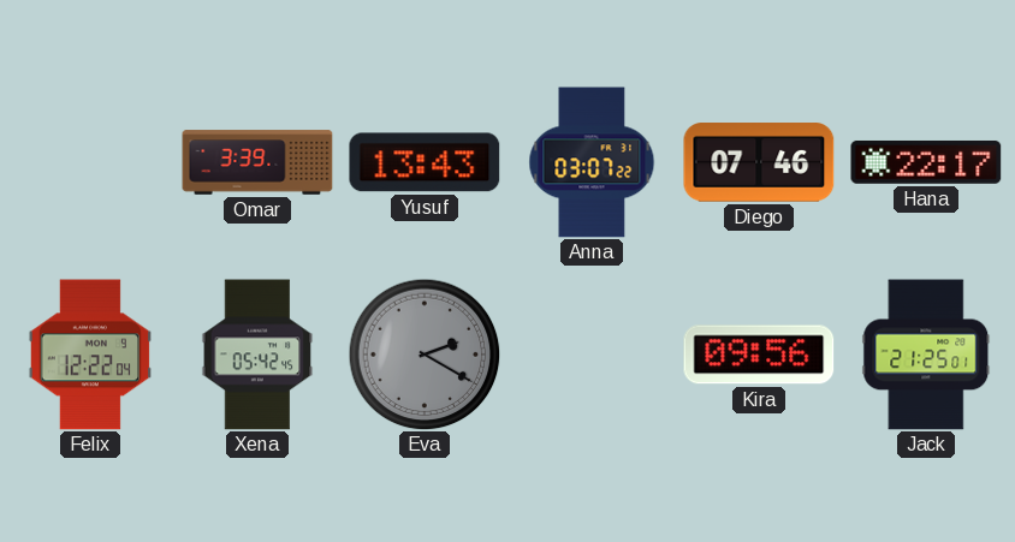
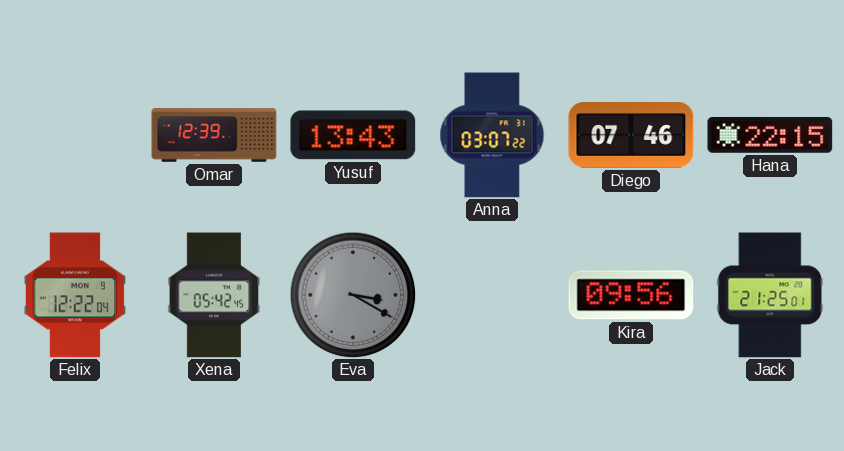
Omar: 3:39 -> 12:39
Hana: 22:17 -> 22:15
Eva: 2:20 -> 3:20
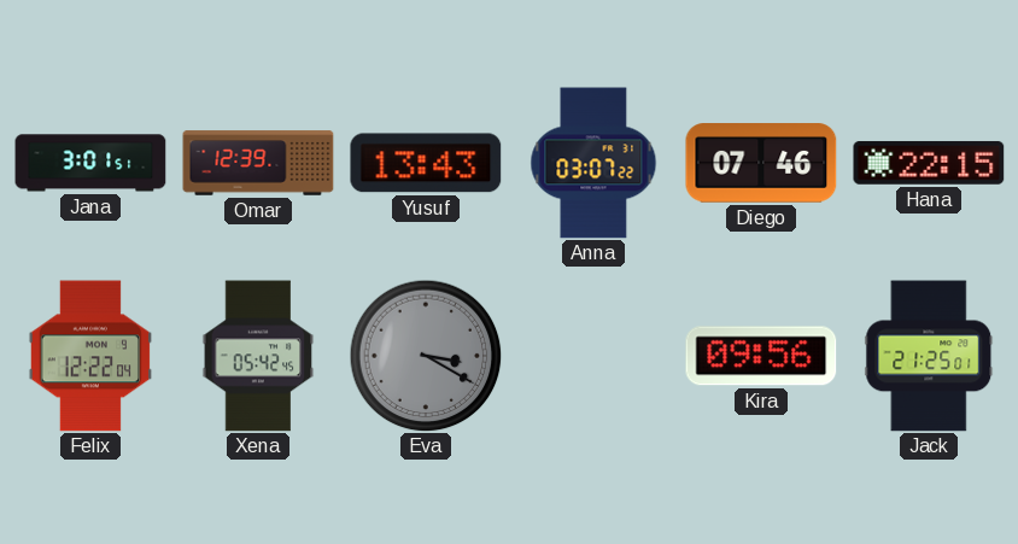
Jana: none -> 3:01
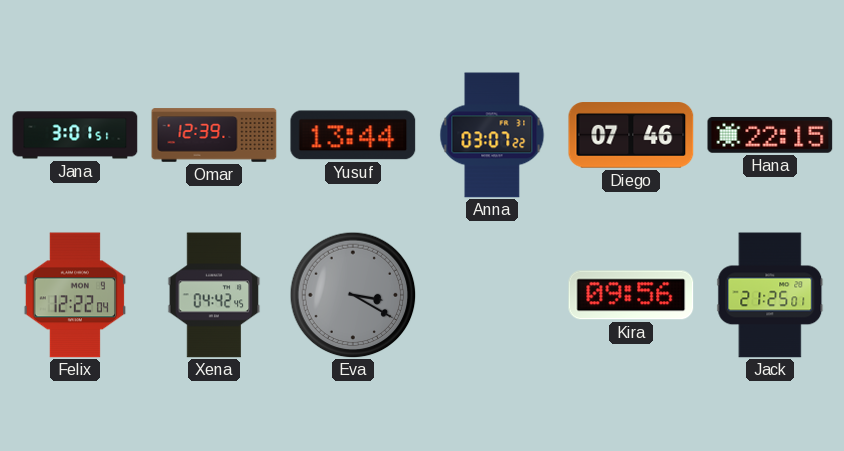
Yusuf: 13:43 -> 13:44
Xena: 05:42 -> 04:42
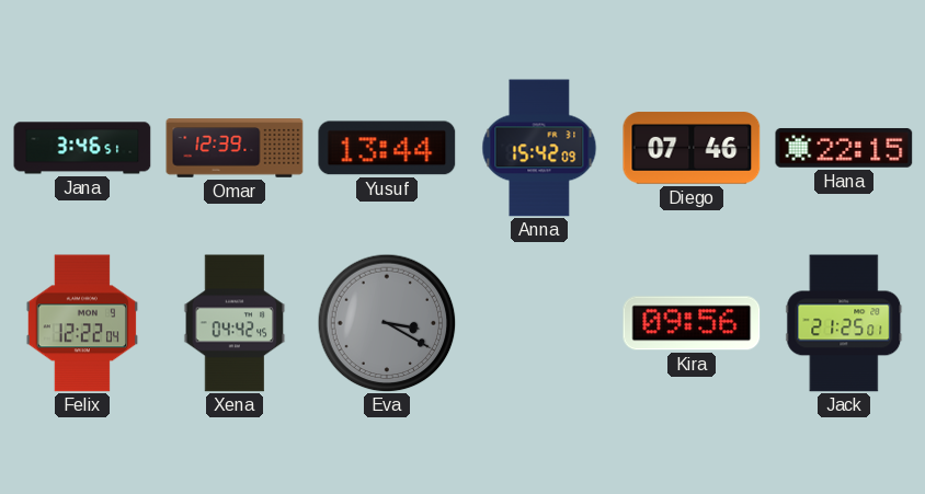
Jana: 3:01 -> 3:46
Anna: 03:07 -> 15:42
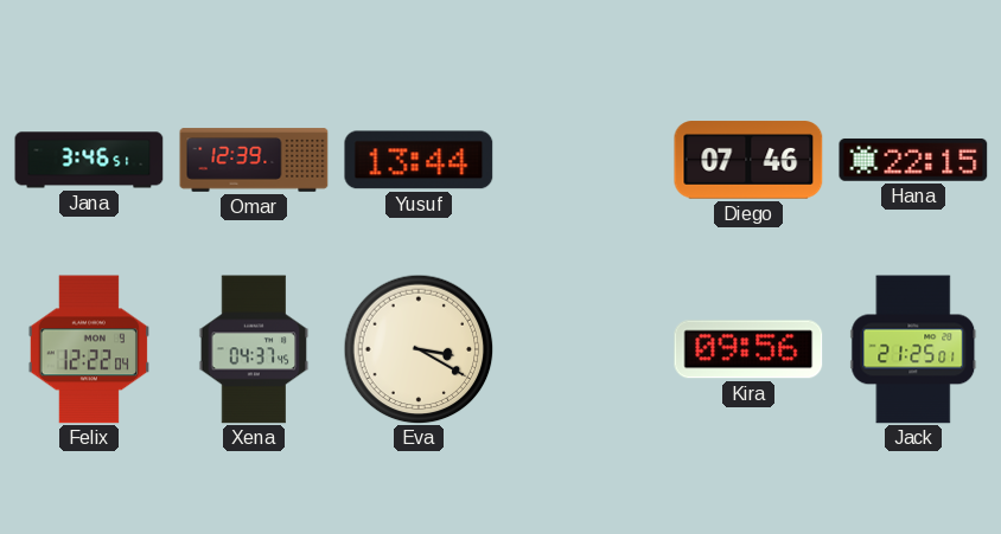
Anna: 15:42 -> none
Xena: 04:42 -> 04:37
Eva dial: grey -> cream
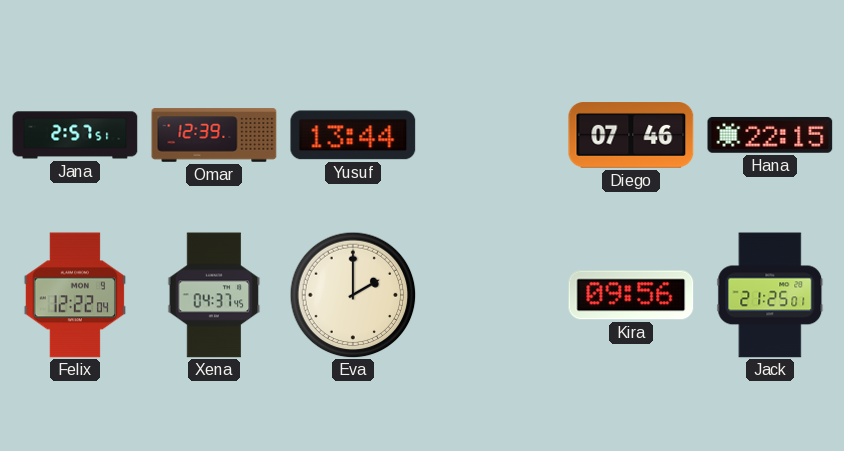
Jana: 3:46 -> 2:57
Eva: 3:20 -> 2:00
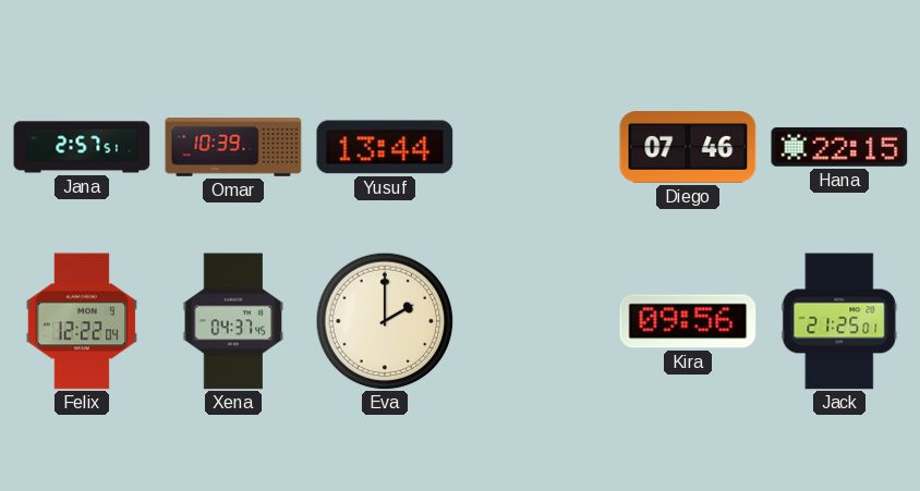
Omar: 12:39 -> 10:39
